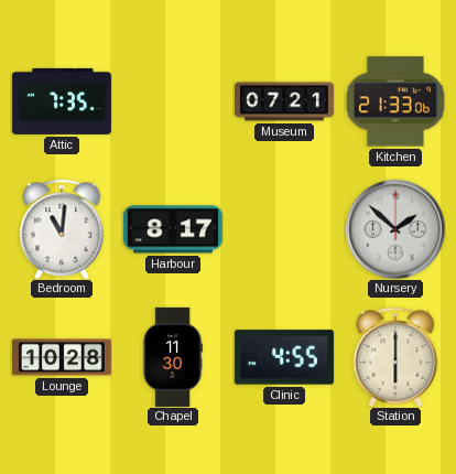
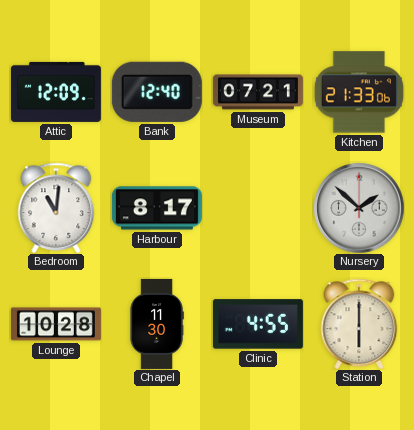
Attic: 7:35 -> 12:09
Bank: none -> 12:40
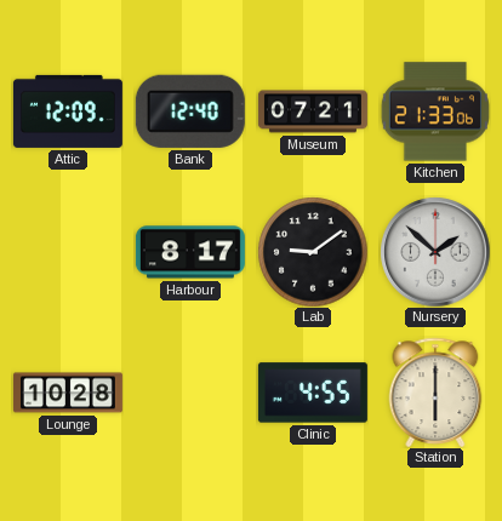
Bedroom: 11:01 -> none
Lab: none -> 9:09
Chapel: 11:30 -> none
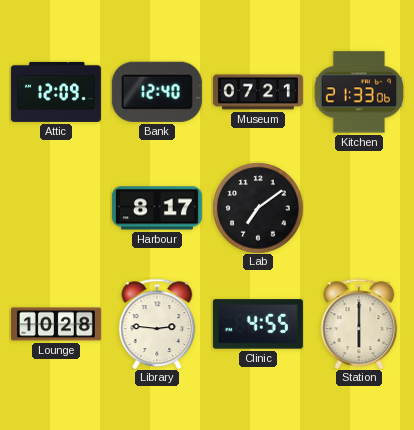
Lab: 9:09 -> 7:09
Nursery: 1:52 -> none
Library: none -> 2:46
